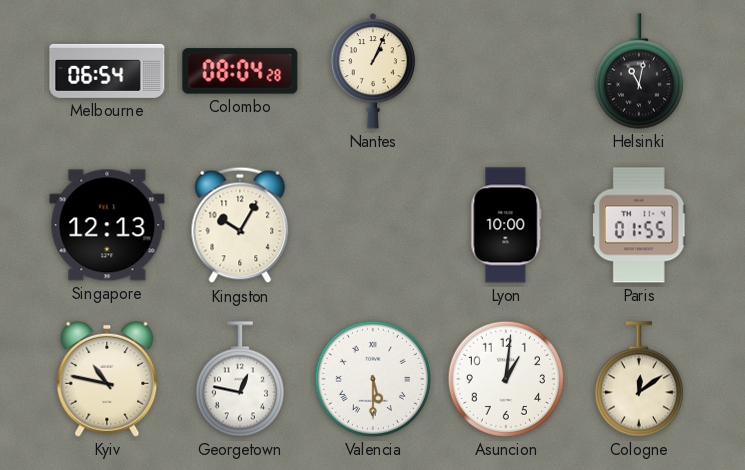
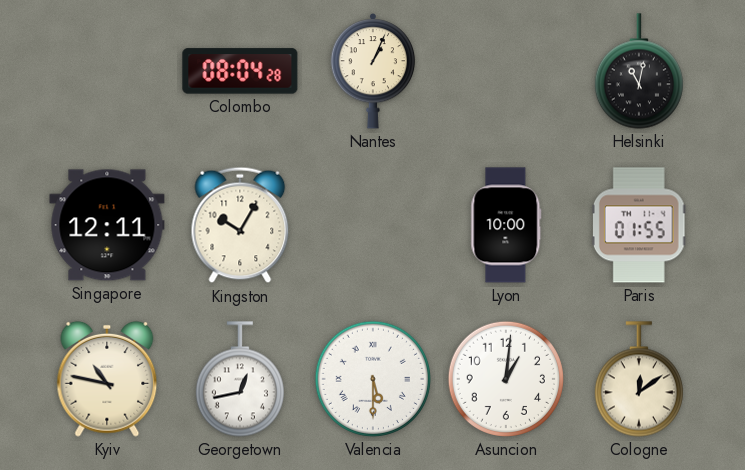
Melbourne: 06:54 -> none
Singapore: 12:13 -> 12:11
Georgetown: 12:47 -> 12:43
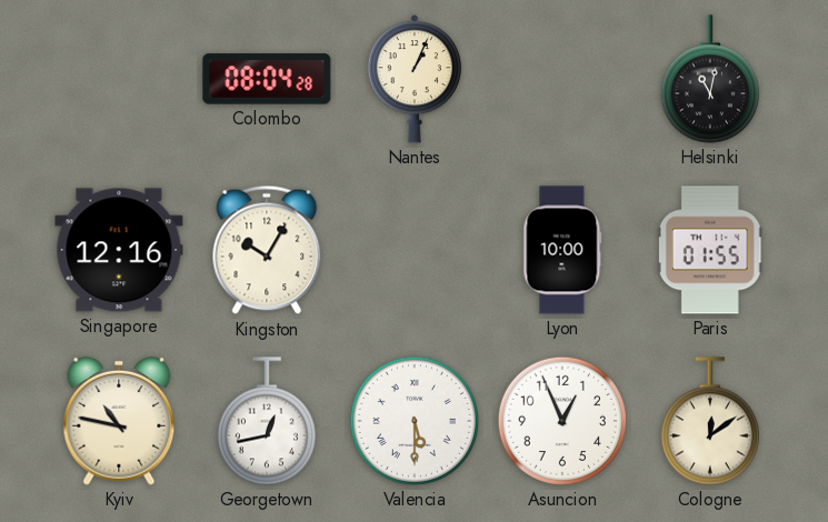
Singapore: 12:11 -> 12:16
Asuncion: 1:01 -> 12:56
